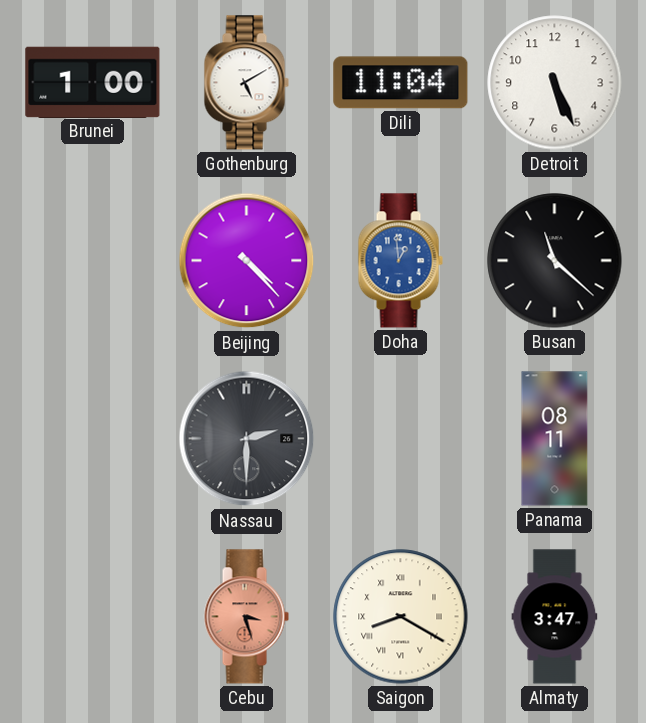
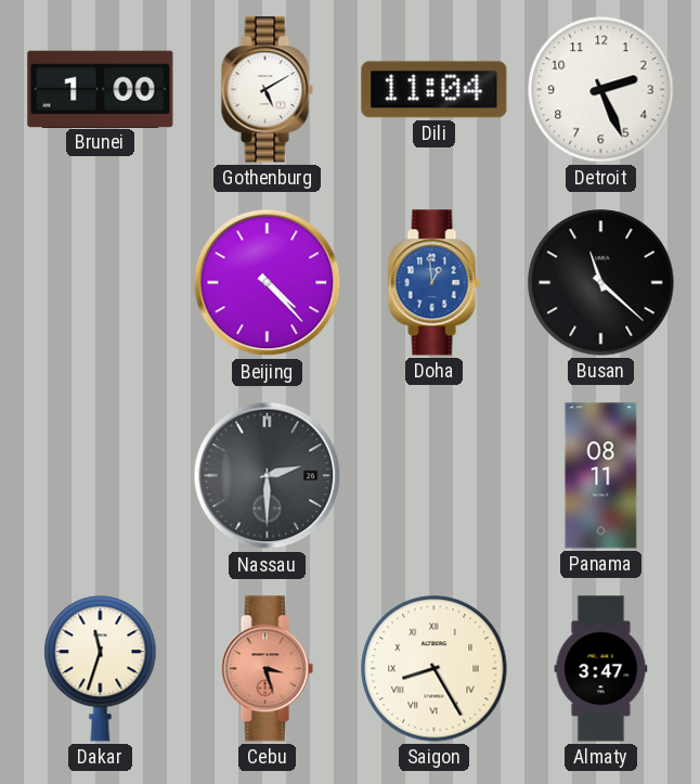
Detroit: 5:26 -> 2:26
Dakar: none -> 11:33
Saigon: 8:20 -> 8:25
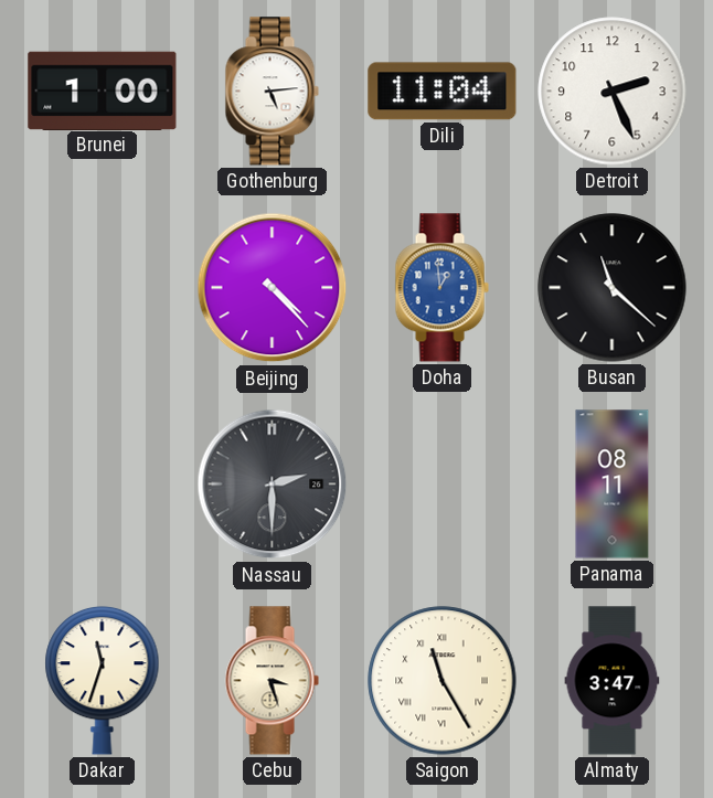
Gothenburg: 5:10 -> 5:14
Cebu dial: salmon -> cream
Saigon: 8:25 -> 11:25
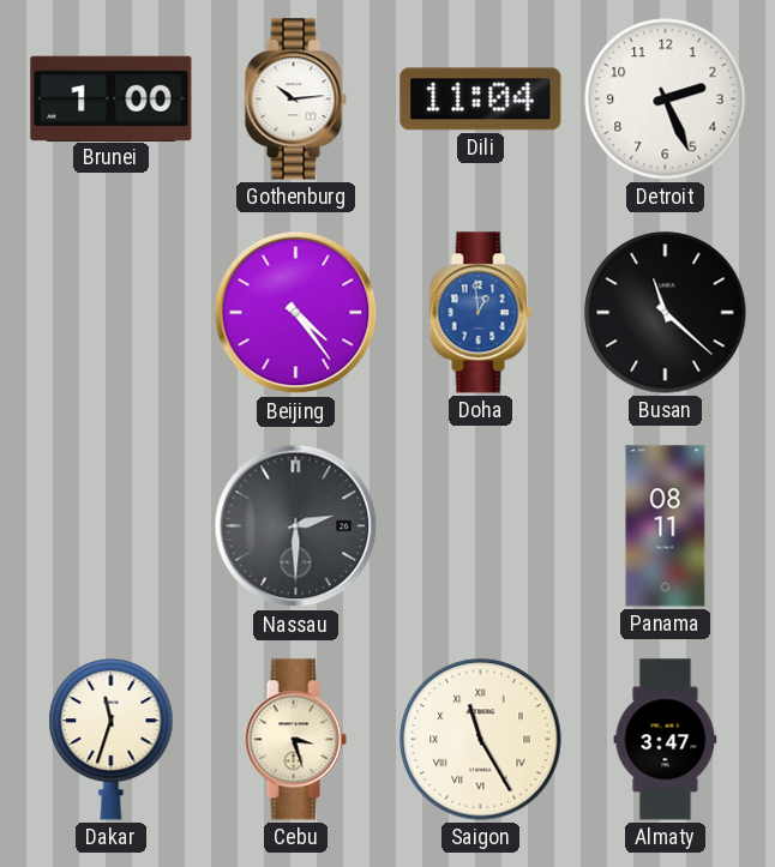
Gothenburg: 5:14 -> 10:14
Beijing: 4:23 -> 4:24
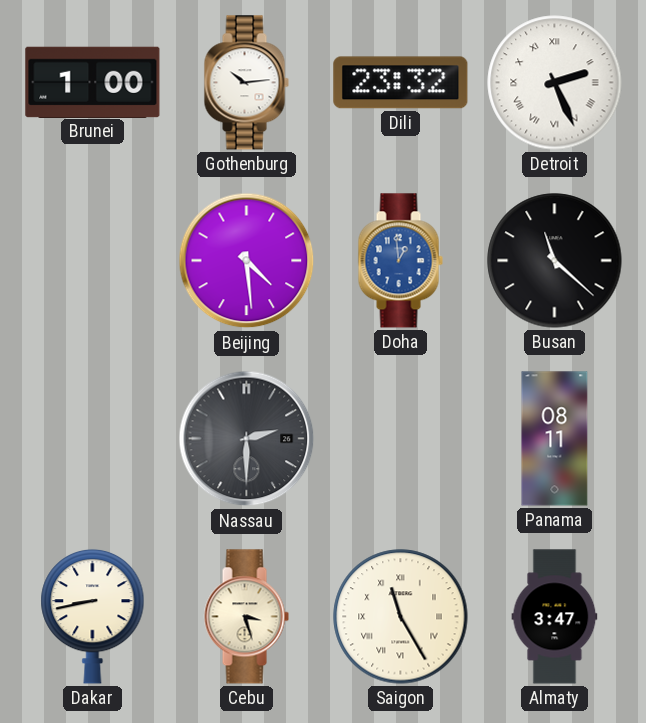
Dili: 11:04 -> 23:32
Detroit numerals: Arabic -> Roman
Beijing: 4:24 -> 4:29
Dakar: 11:33 -> 8:43
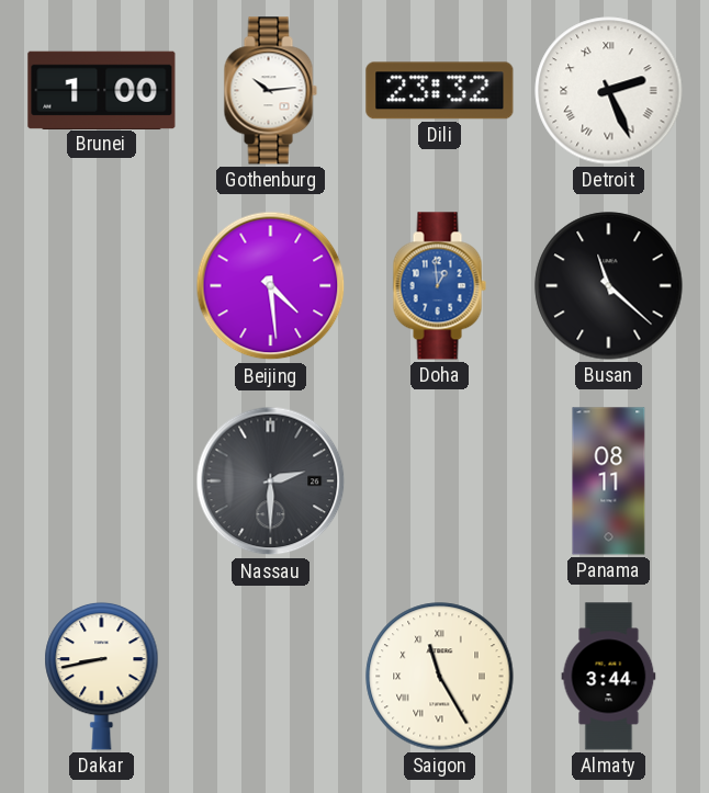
Cebu: 3:27 -> none
Almaty: 3:47 -> 3:44
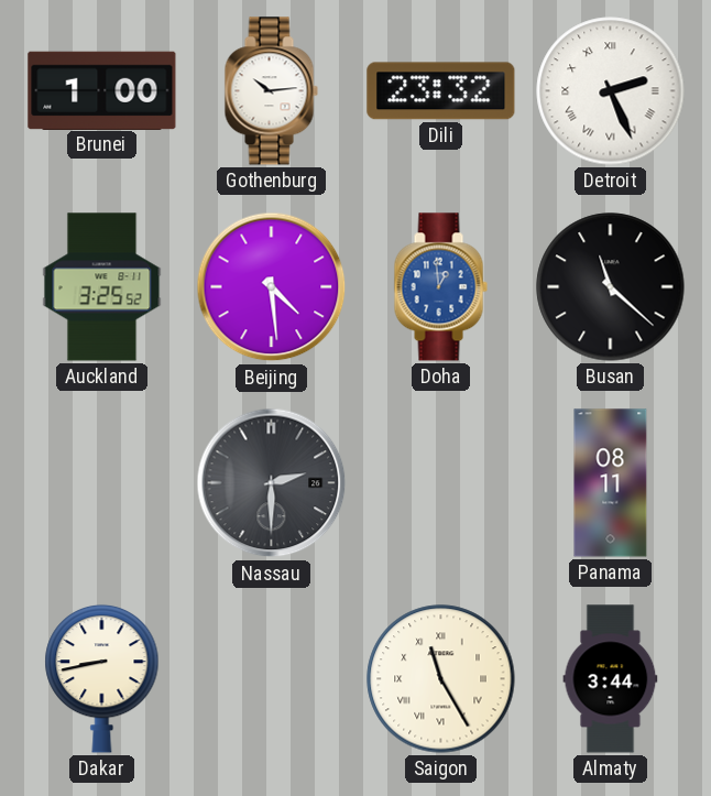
Auckland: none -> 3:25
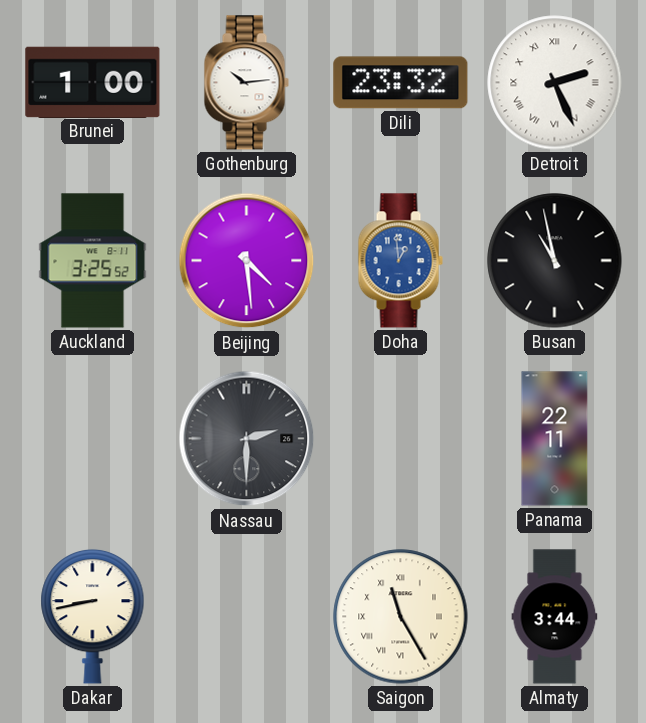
Busan: 11:22 -> 10:58
Panama: 08:11 -> 22:11
